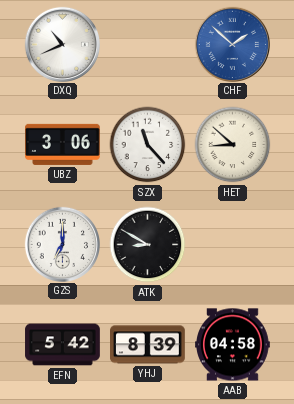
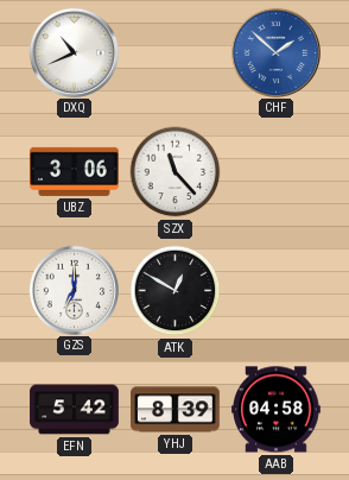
HET: 8:52 -> none
ATK: 8:50 -> 12:50
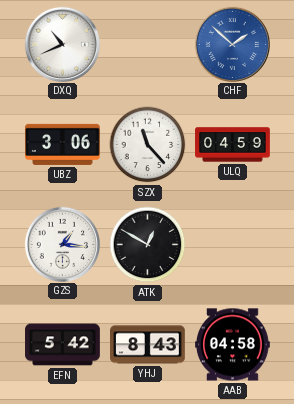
ULQ: none -> 04:59
GZS: 7:00 -> 1:16
YHJ: 8:39 -> 8:43
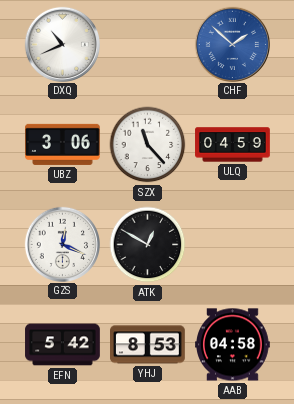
GZS: 1:16 -> 12:19
YHJ: 8:43 -> 8:53
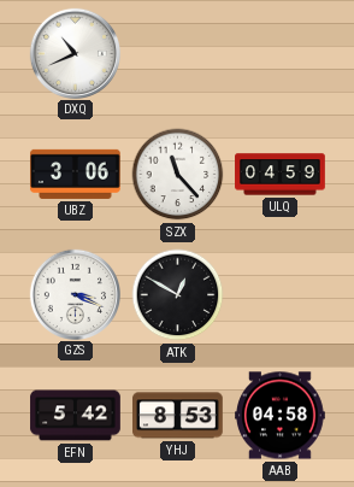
CHF: 1:52 -> none
GZS: 12:19 -> 3:19
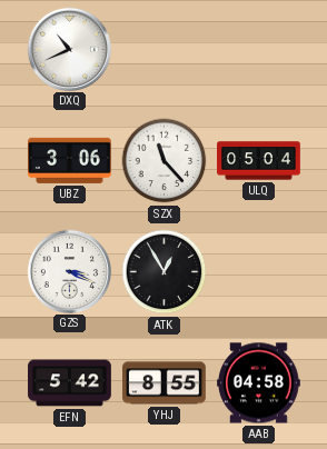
ULQ: 04:59 -> 05:04
ATK: 12:50 -> 12:55
YHJ: 8:53 -> 8:55
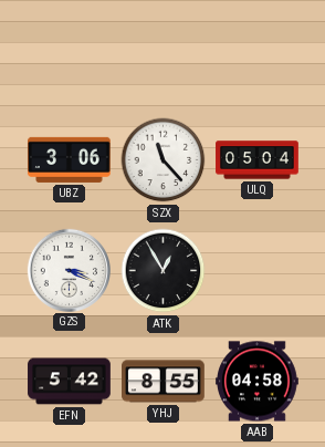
DXQ: 10:41 -> none
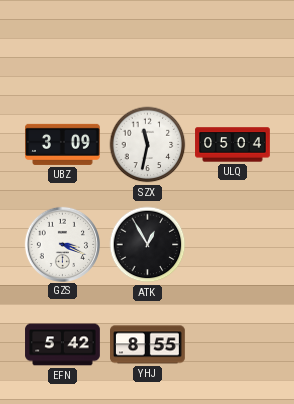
UBZ: 3:06 -> 3:09
SZX: 11:23 -> 11:32
AAB: 04:58 -> none
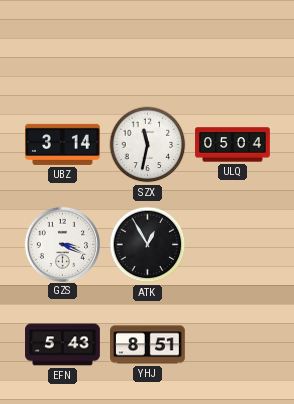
UBZ: 3:09 -> 3:14
EFN: 5:42 -> 5:43
YHJ: 8:55 -> 8:51
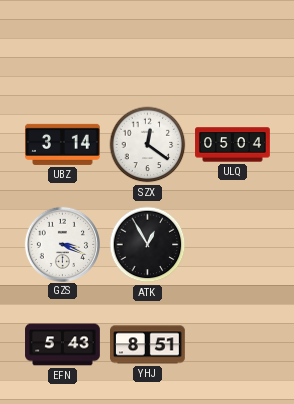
SZX: 11:32 -> 12:21
